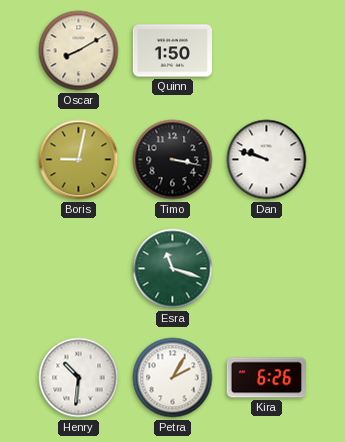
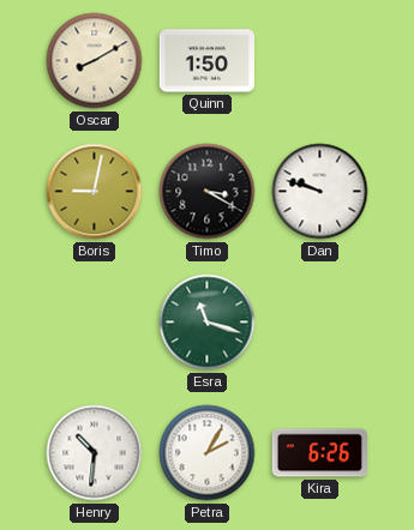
Timo: 3:17 -> 3:20
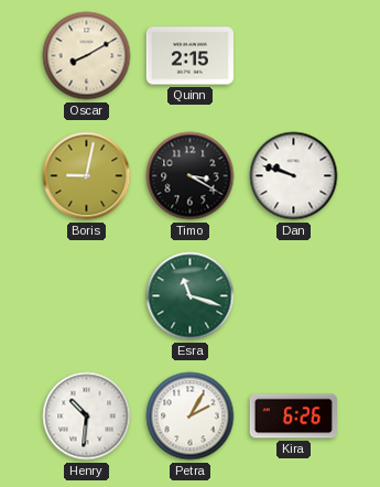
Quinn: 1:50 -> 2:15
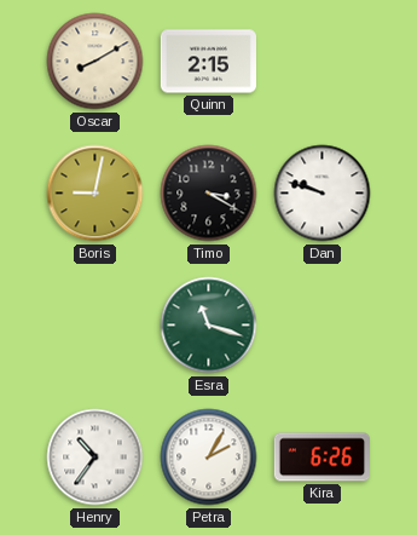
Henry: 10:31 -> 10:36
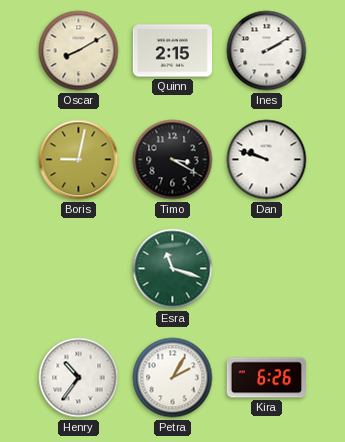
Ines: none -> 2:10
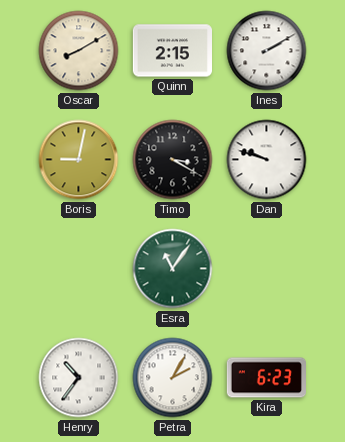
Esra: 11:18 -> 11:06
Kira: 6:26 -> 6:23
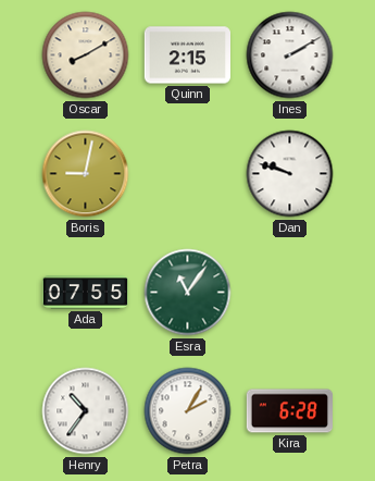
Timo: 3:20 -> none
Ada: none -> 07:55
Kira: 6:23 -> 6:28
